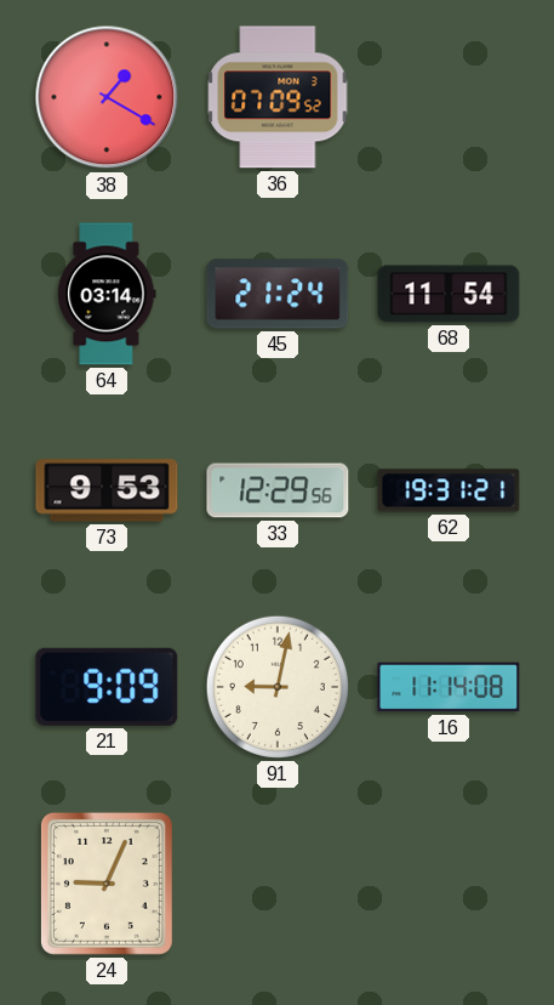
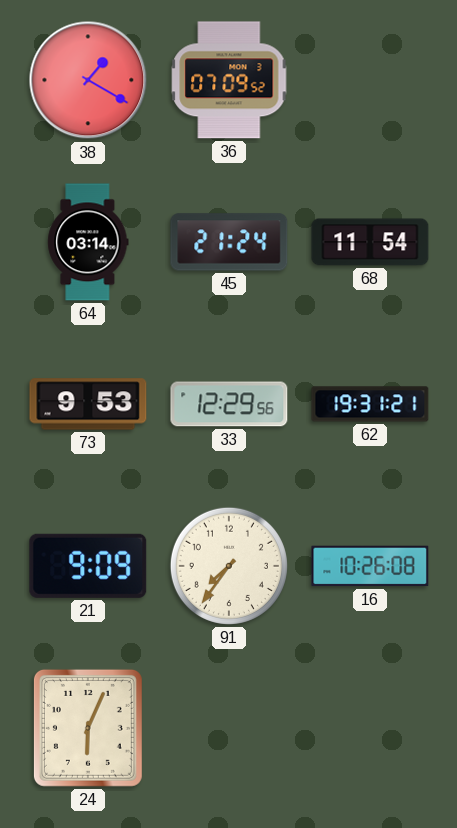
91: 9:02 -> 7:36
16: 11:14 -> 10:26
24: 9:04 -> 6:04
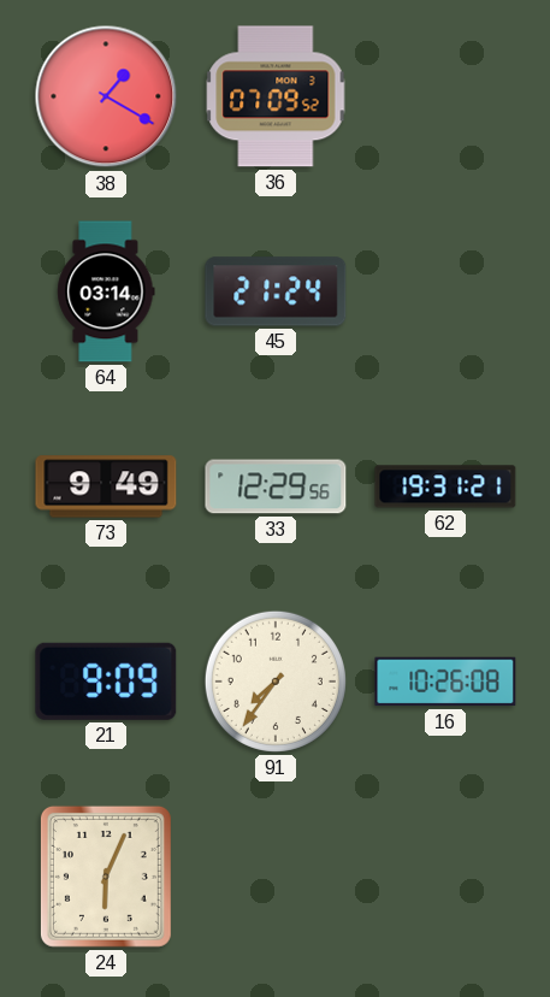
68: 11:54 -> none
73: 9:53 -> 9:49
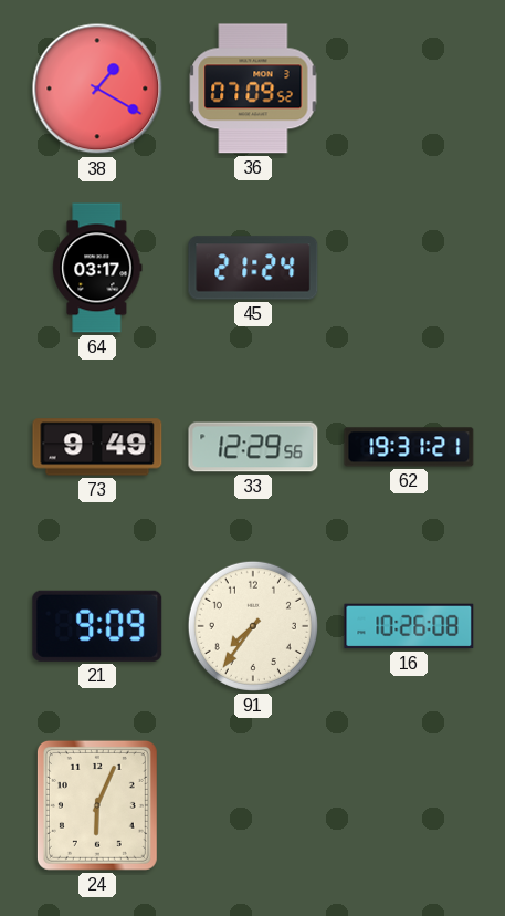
64: 03:14 -> 03:17
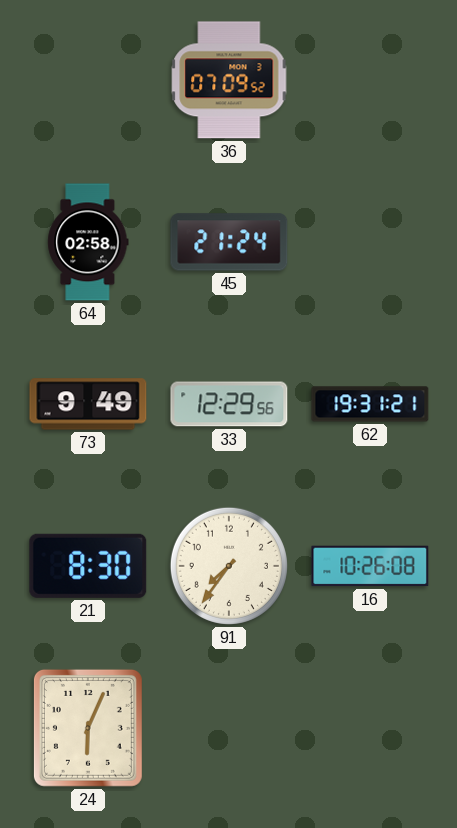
38: 1:20 -> none
64: 03:17 -> 02:58
21: 9:09 -> 8:30
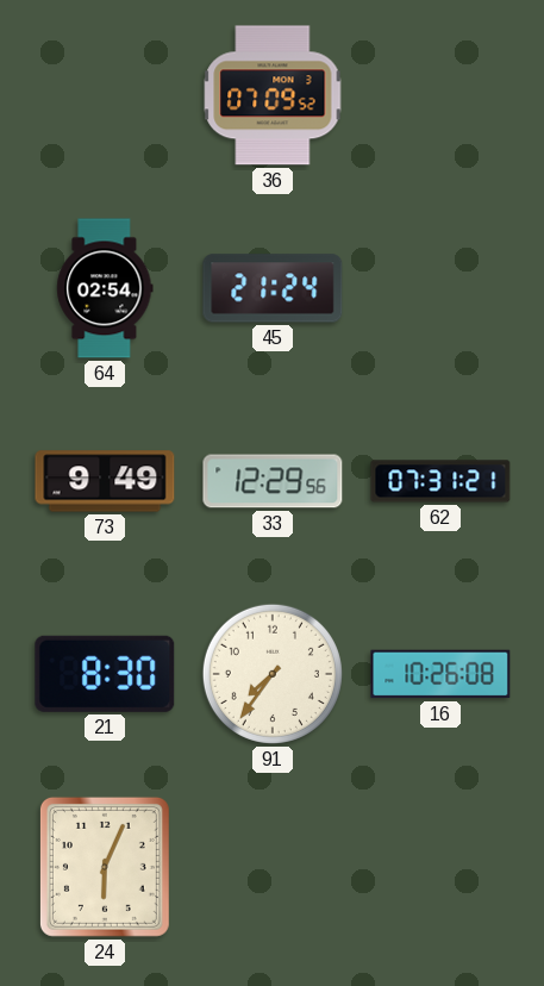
64: 02:58 -> 02:54
62: 19:31 -> 07:31
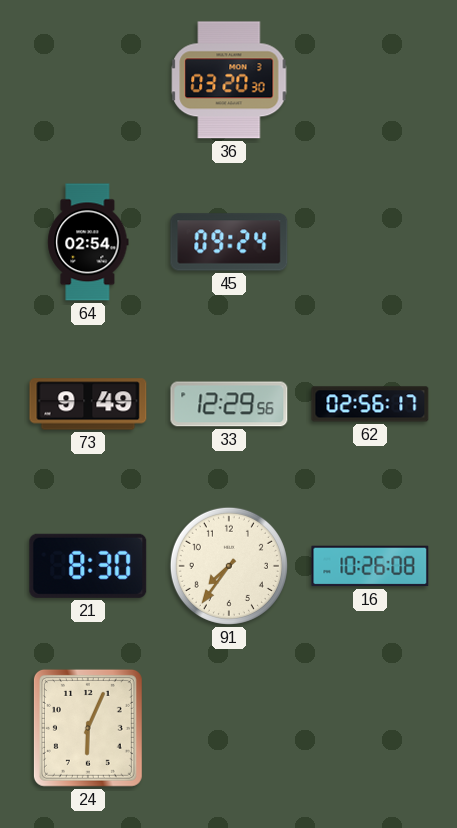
36: 07:09 -> 03:20
45: 21:24 -> 09:24
62: 07:31 -> 02:56
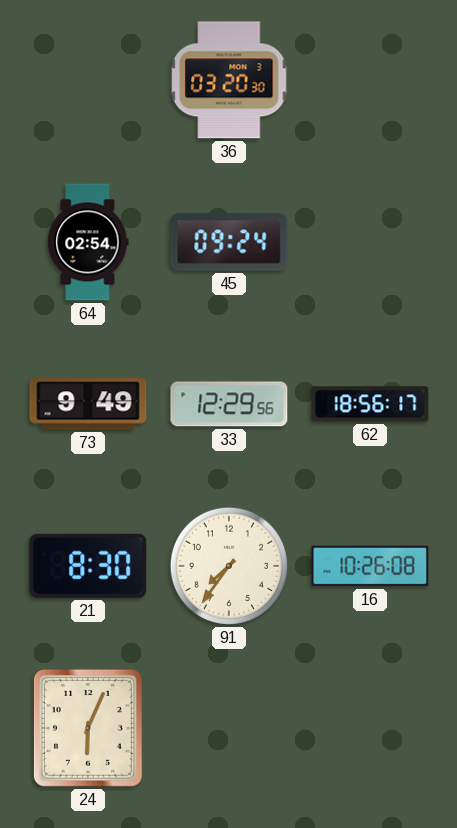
62: 02:56 -> 18:56
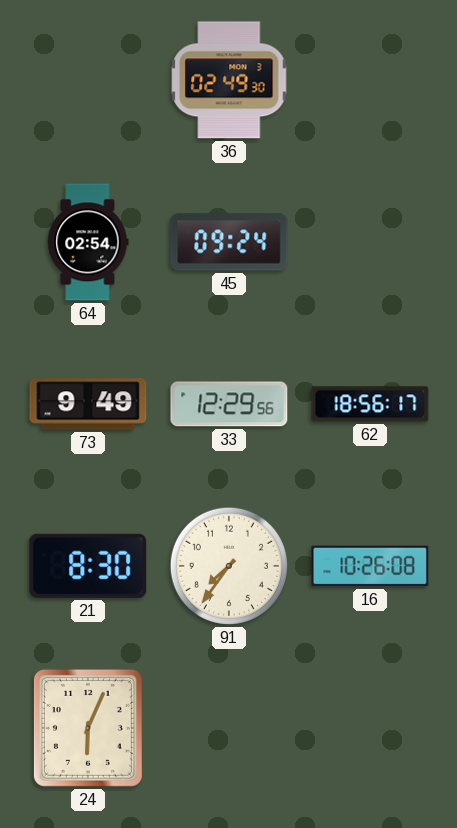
36: 03:20 -> 02:49
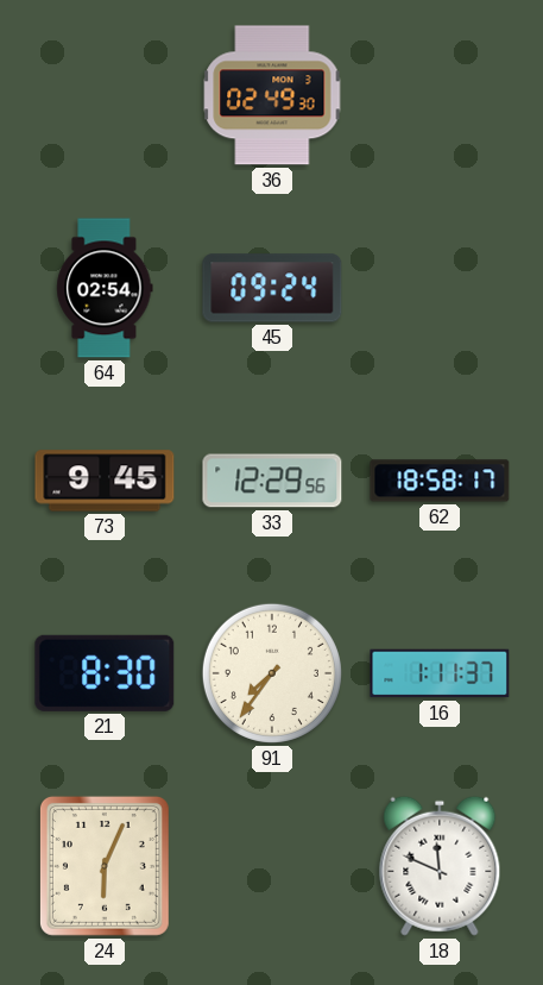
73: 9:49 -> 9:45
62: 18:56 -> 18:58
16: 10:26 -> 1:11
18: none -> 11:49
